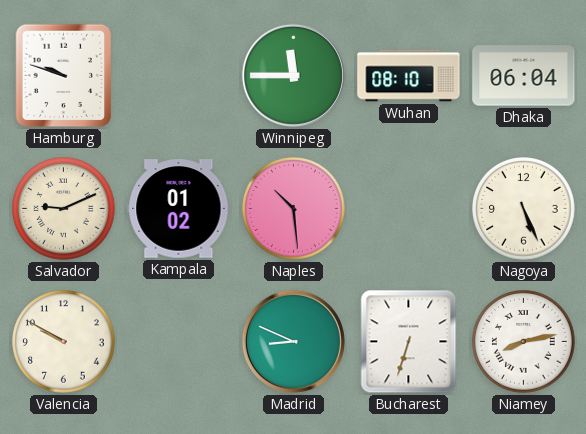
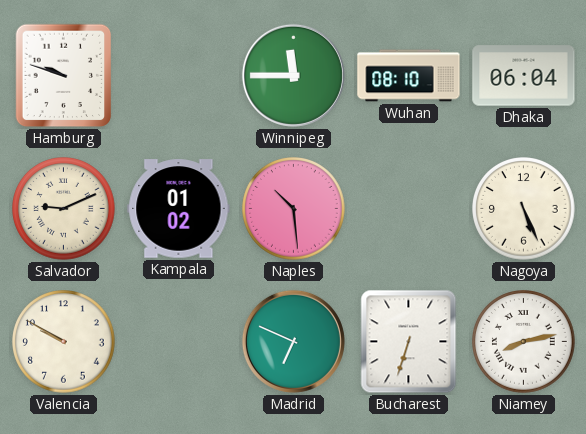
Madrid: 8:49 -> 6:49
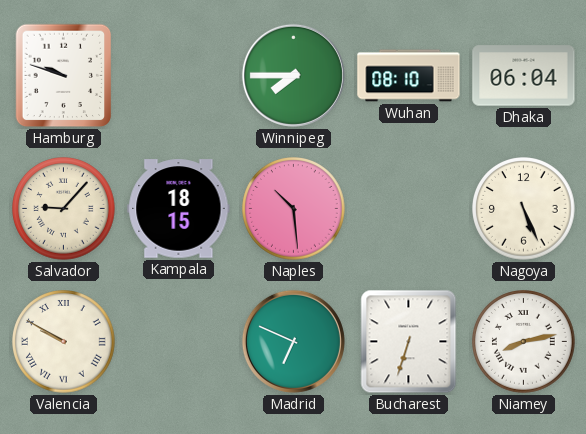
Winnipeg: 11:45 -> 7:45
Salvador: 9:11 -> 9:07
Kampala: 01:02 -> 18:15
Valencia numerals: Arabic -> Roman
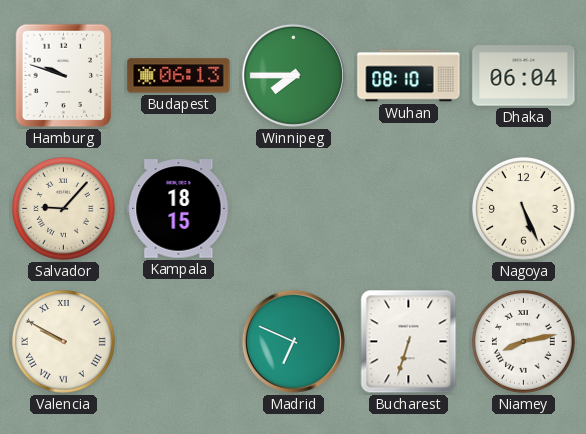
Budapest: none -> 06:13
Naples: 10:29 -> none
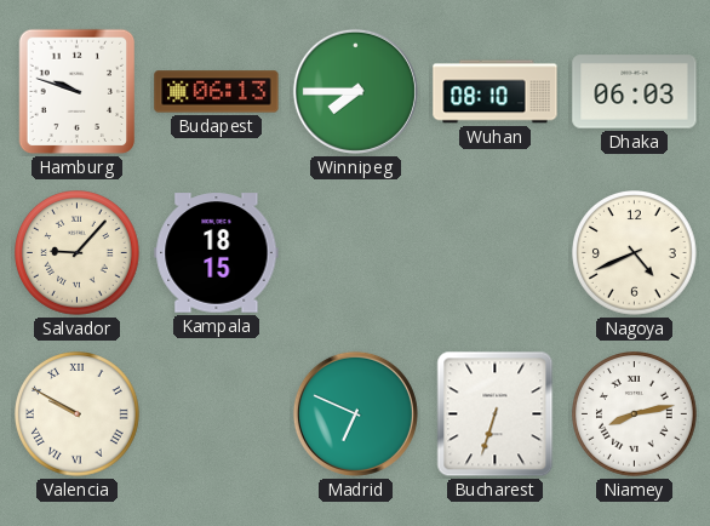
Dhaka: 06:04 -> 06:03
Nagoya: 5:26 -> 4:41
